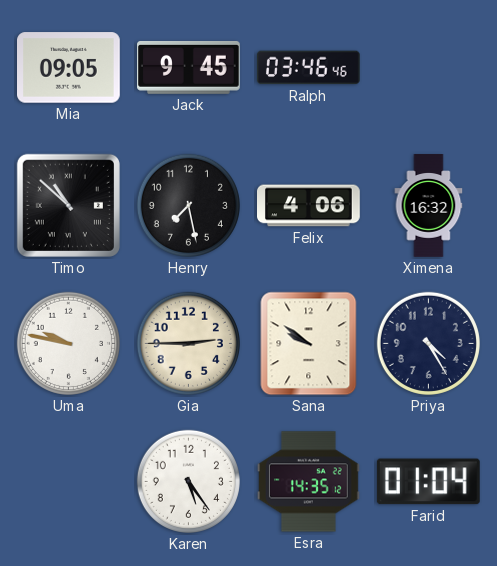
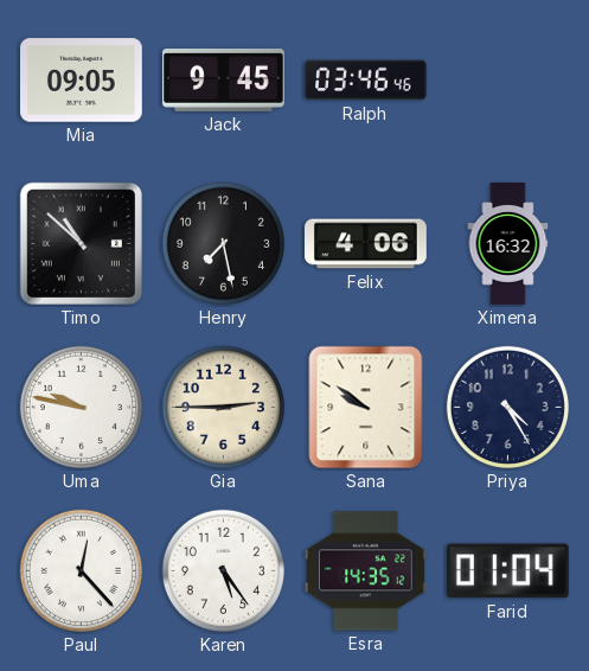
Paul: none -> 12:23
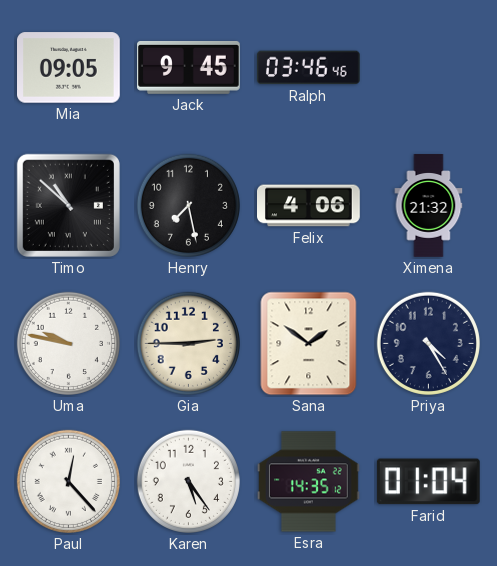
Ximena: 16:32 -> 21:32
Sana: 9:51 -> 1:51
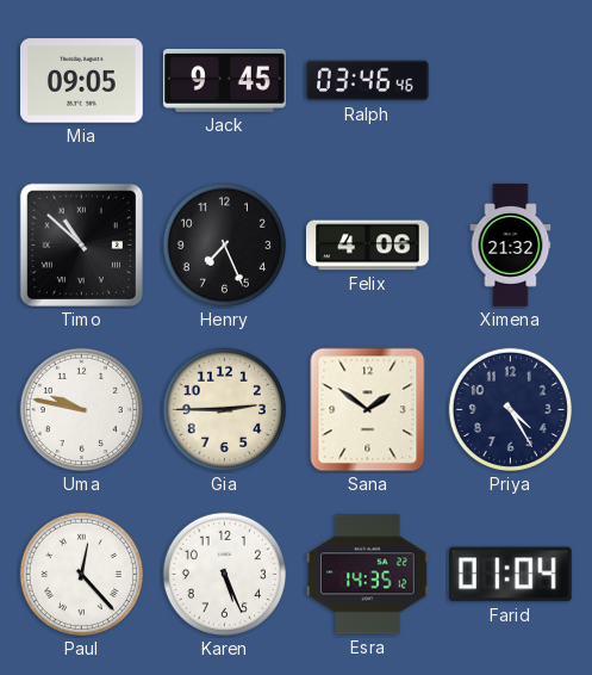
Henry: 7:28 -> 7:26
Karen: 5:24 -> 5:26
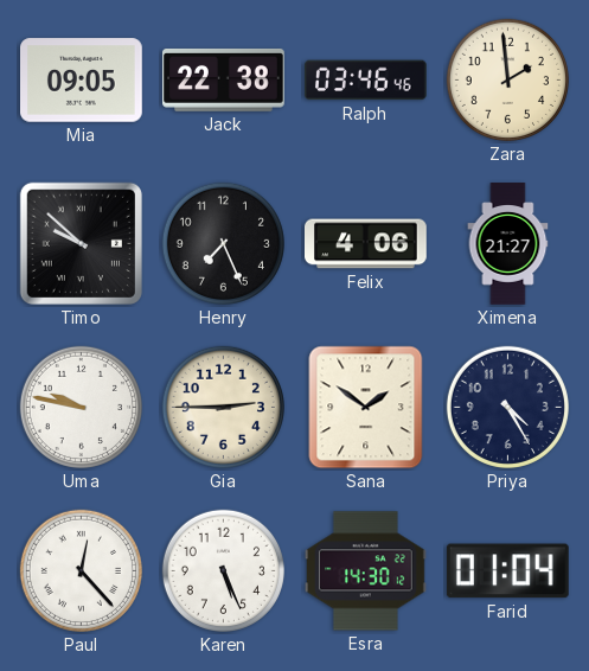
Jack: 9:45 -> 22:38
Zara: none -> 1:59
Timo: 10:52 -> 9:52
Ximena: 21:32 -> 21:27
Esra: 14:35 -> 14:30
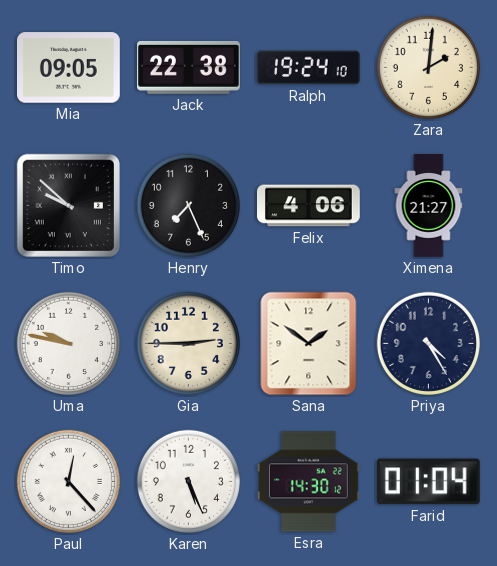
Ralph: 03:46 -> 19:24
Zara: 1:59 -> 2:01
